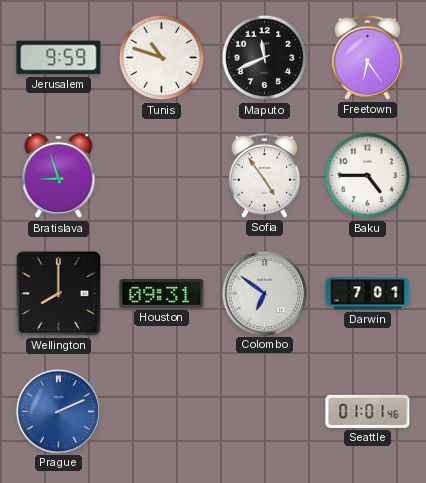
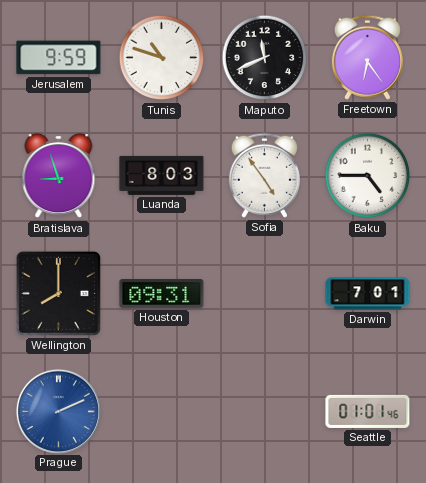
Luanda: none -> 8:03
Colombo: 6:51 -> none
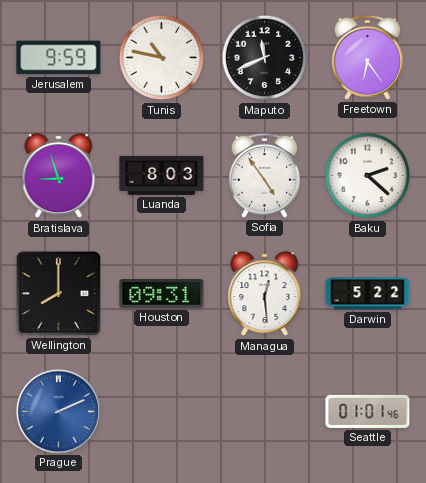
Tunis: 10:48 -> 10:47
Baku: 4:45 -> 2:22
Managua: none -> 12:29
Darwin: 7:01 -> 5:22
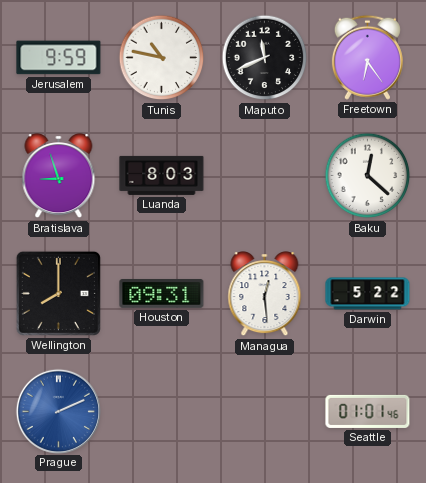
Sofia: 4:54 -> none
Baku: 2:22 -> 12:22
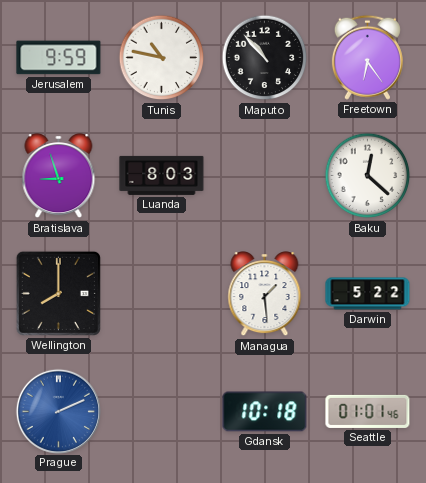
Maputo: 11:41 -> 10:53
Houston: 09:31 -> none
Managua: 12:29 -> 1:29
Gdansk: none -> 10:18
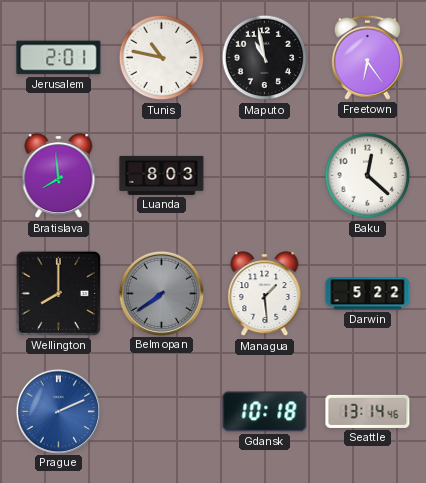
Jerusalem: 9:59 -> 2:01
Maputo: 10:53 -> 10:58
Bratislava: 8:57 -> 7:59
Belmopan: none -> 7:39
Seattle: 01:01 -> 13:14
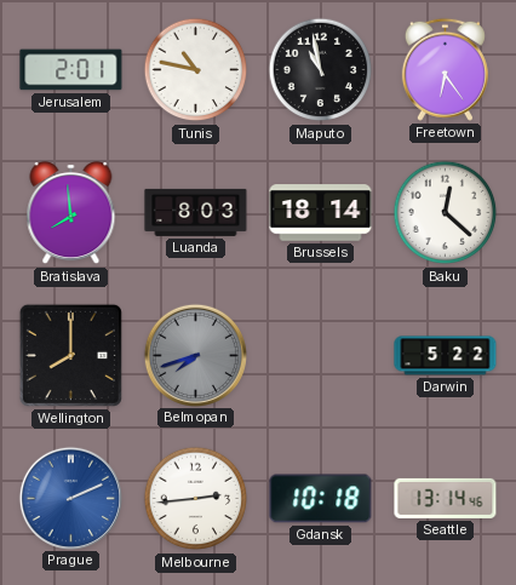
Brussels: none -> 18:14
Belmopan: 7:39 -> 7:42
Managua: 1:29 -> none
Melbourne: none -> 2:44
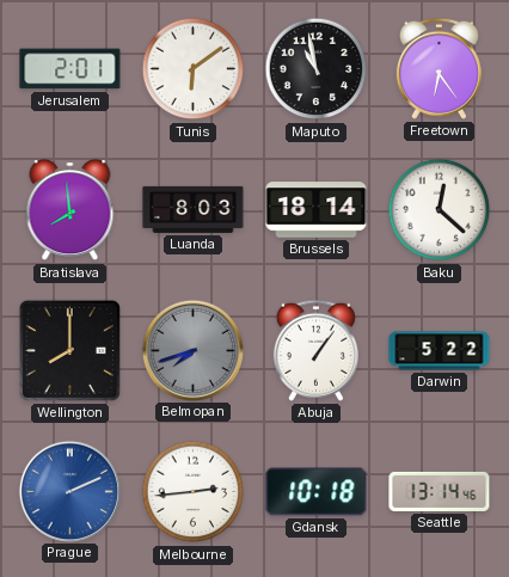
Tunis: 10:47 -> 6:09
Abuja: none -> 1:06
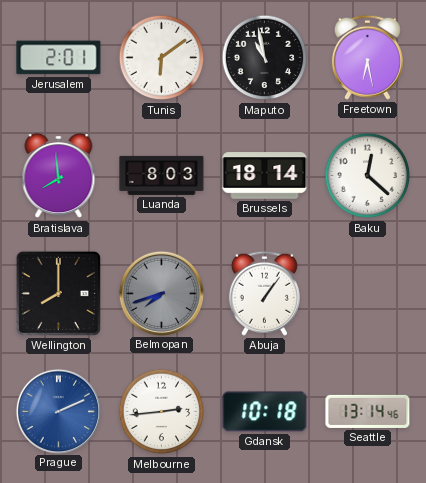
Freetown: 6:24 -> 6:28
Darwin: 5:22 -> none
